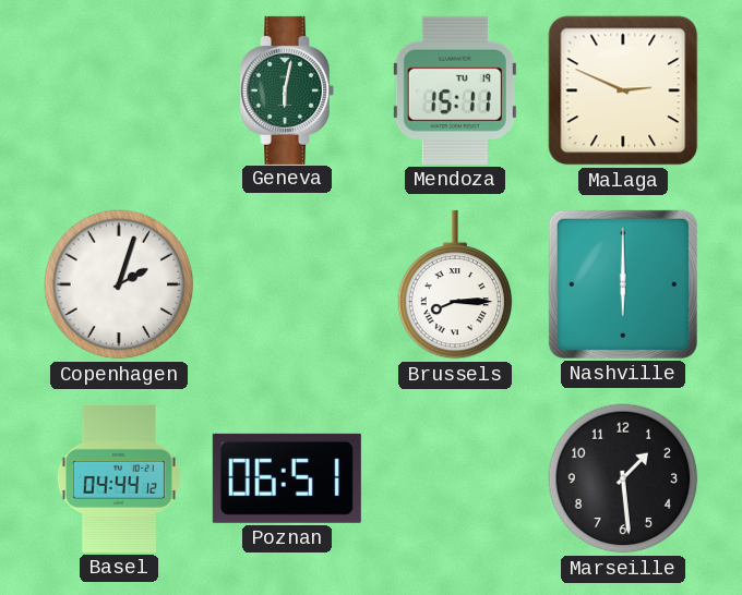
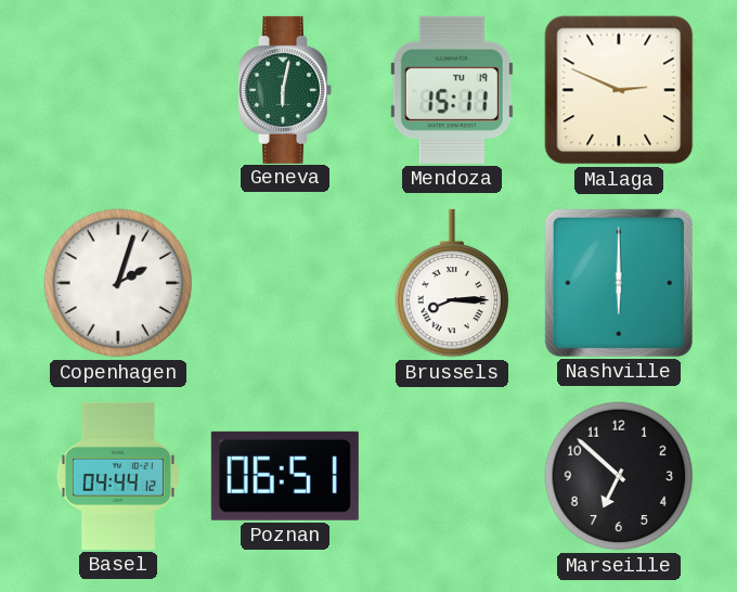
Marseille: 1:29 -> 6:52
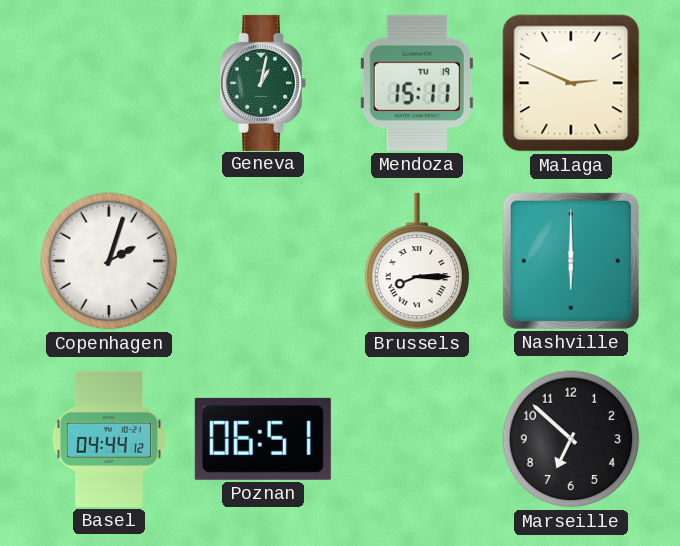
Geneva: 6:02 -> 1:02
